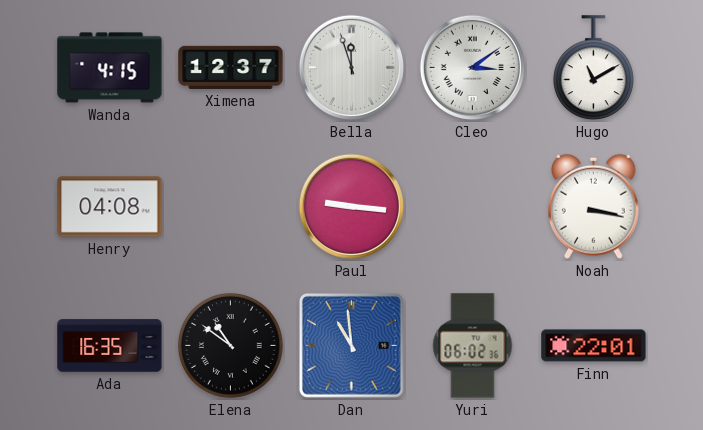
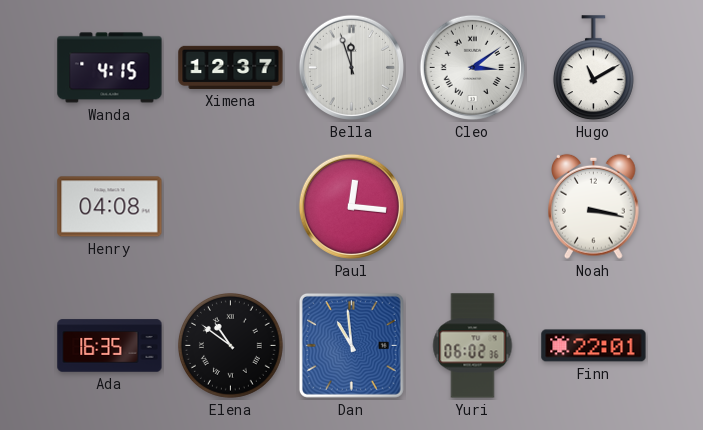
Paul: 9:16 -> 12:16
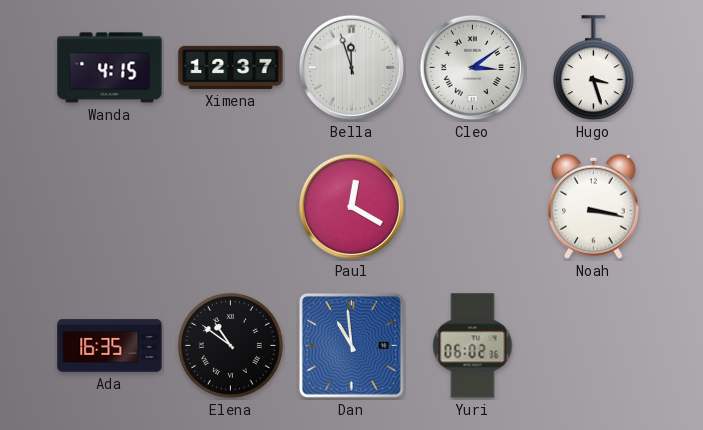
Hugo: 11:10 -> 3:27
Henry: 04:08 -> none
Paul: 12:16 -> 12:20
Finn: 22:01 -> none
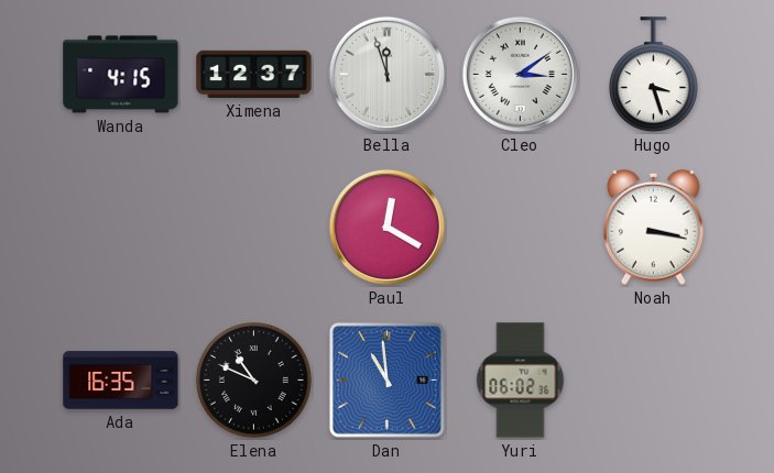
Elena: 10:51 -> 10:49
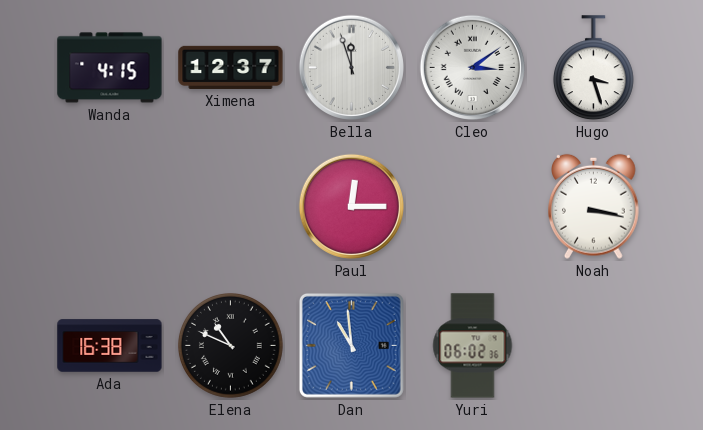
Paul: 12:20 -> 12:15
Ada: 16:35 -> 16:38
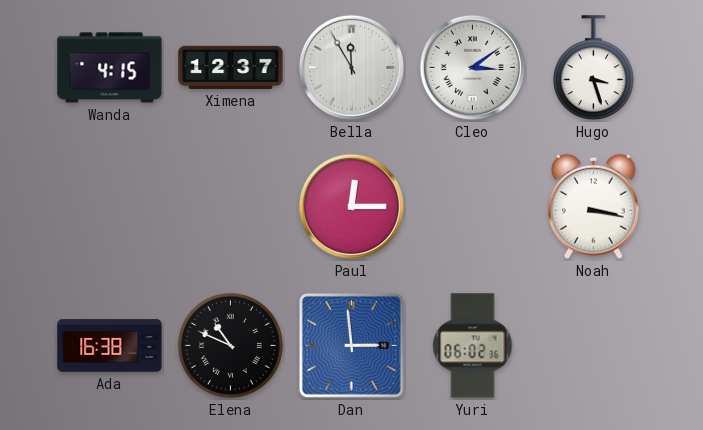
Bella: 11:57 -> 11:55
Dan: 10:59 -> 2:59
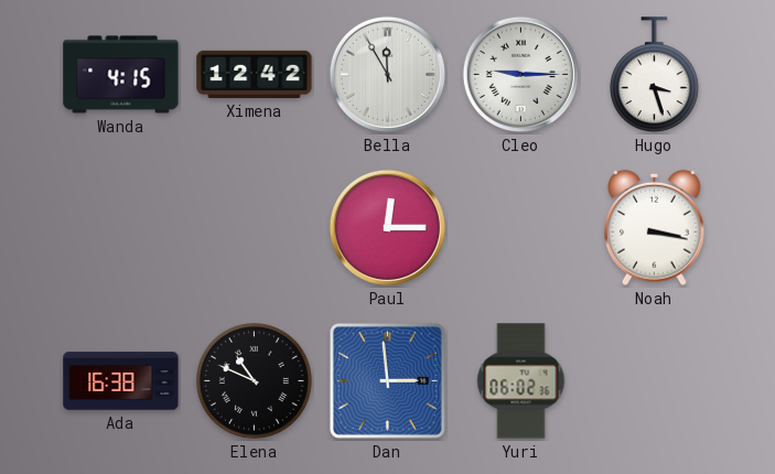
Ximena: 12:37 -> 12:42
Cleo: 3:09 -> 9:15
